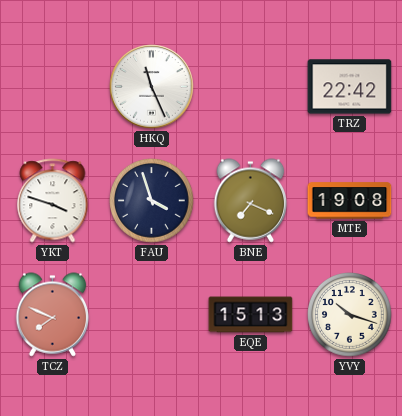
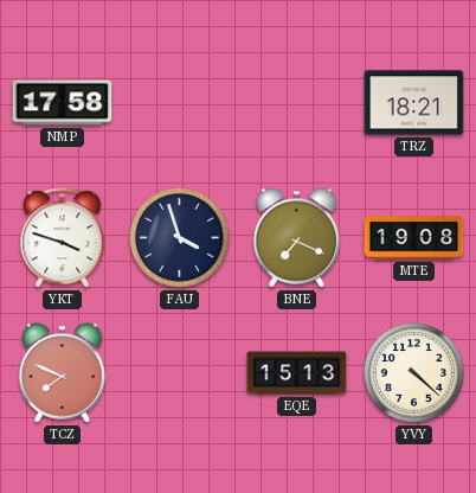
NMP: none -> 17:58
HKQ: 11:26 -> none
TRZ: 22:42 -> 18:21
YVY: 10:18 -> 4:22
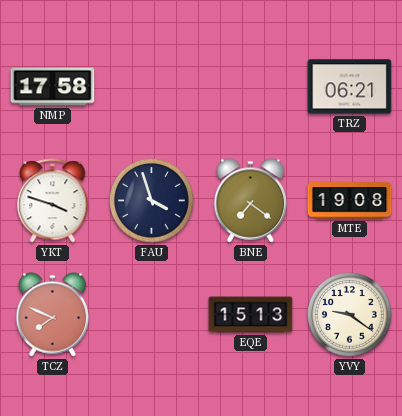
TRZ: 18:21 -> 06:21
BNE: 7:19 -> 7:21
YVY: 4:22 -> 9:21
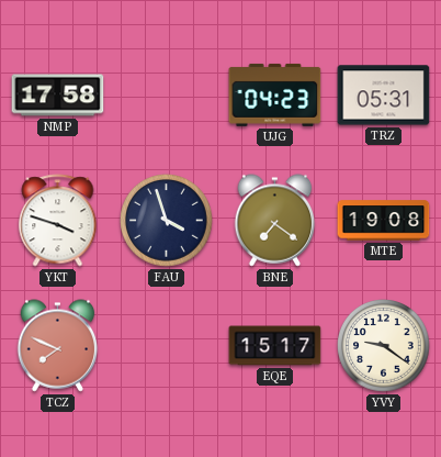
UJG: none -> 04:23
TRZ: 06:21 -> 05:31
EQE: 15:13 -> 15:17
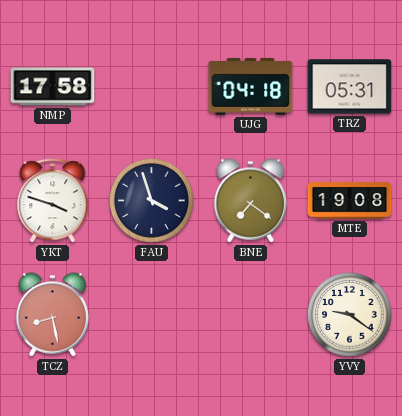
UJG: 04:23 -> 04:18
TCZ: 7:49 -> 8:28
EQE: 15:17 -> none
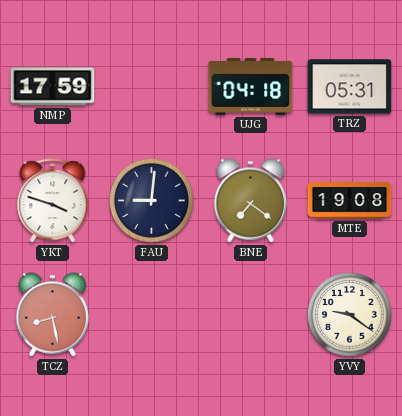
NMP: 17:58 -> 17:59
FAU: 3:57 -> 9:01
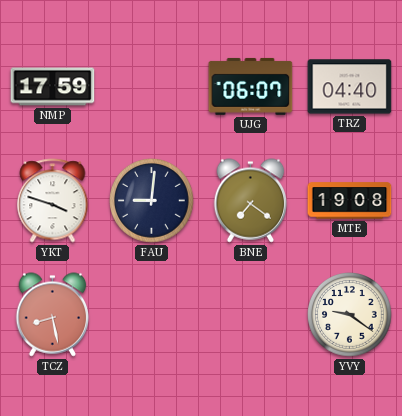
UJG: 04:18 -> 06:07
TRZ: 05:31 -> 04:40
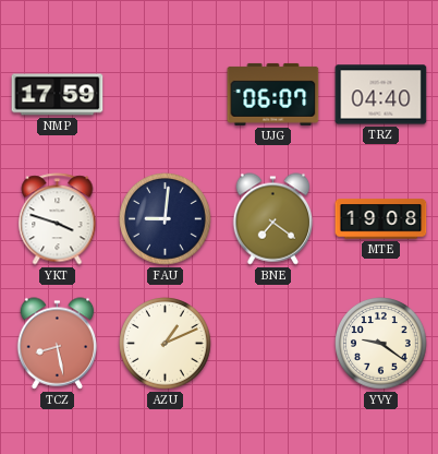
AZU: none -> 1:11
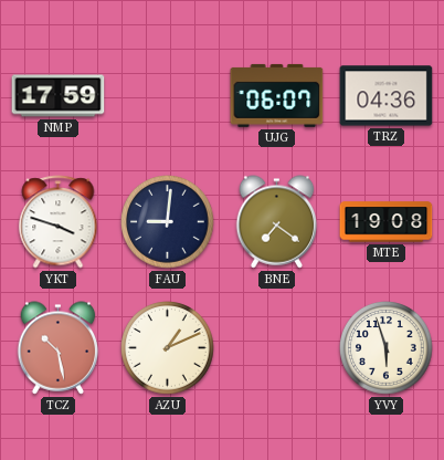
TRZ: 04:40 -> 04:36
TCZ: 8:28 -> 10:28
YVY: 9:21 -> 5:57
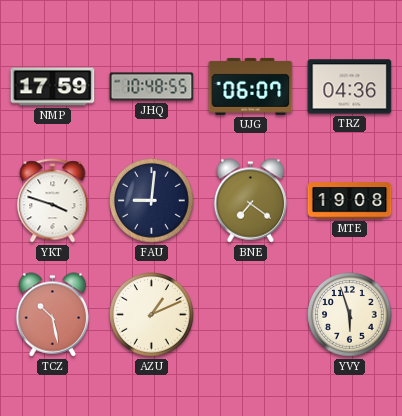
JHQ: none -> 10:48
